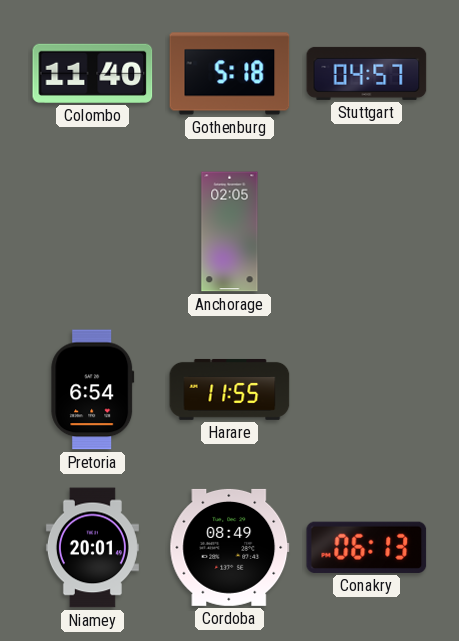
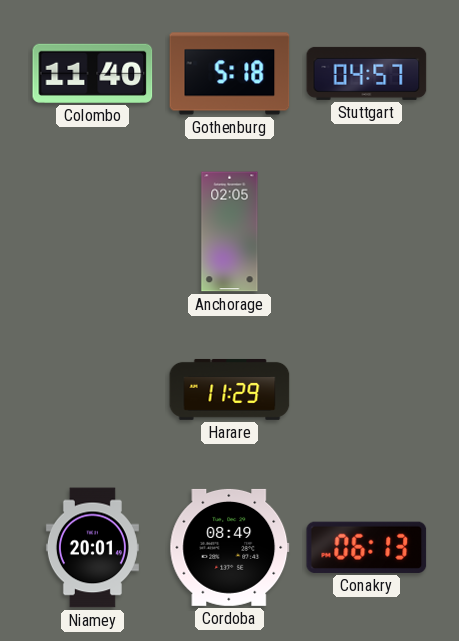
Pretoria: 6:54 -> none
Harare: 11:55 -> 11:29
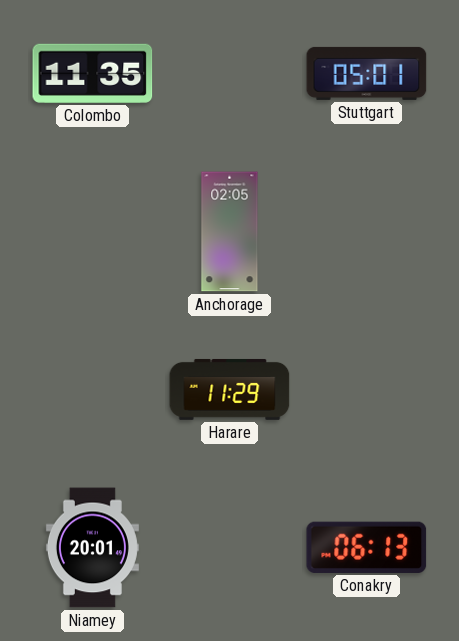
Colombo: 11:40 -> 11:35
Gothenburg: 5:18 -> none
Stuttgart: 04:57 -> 05:01
Cordoba: 08:49 -> none
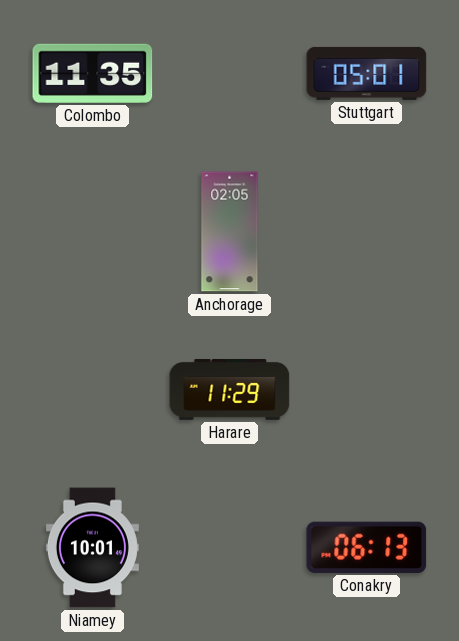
Niamey: 20:01 -> 10:01
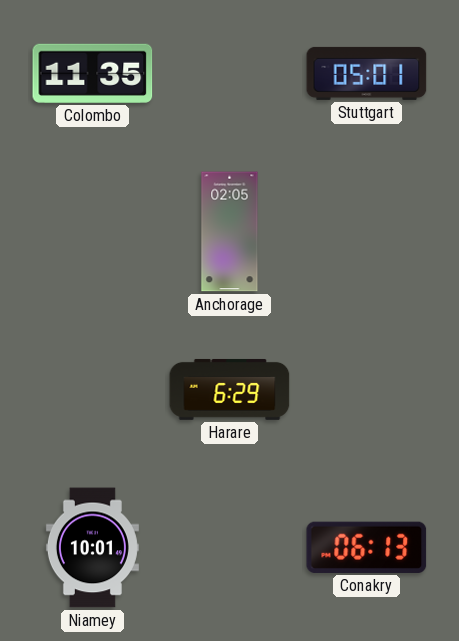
Harare: 11:29 -> 6:29
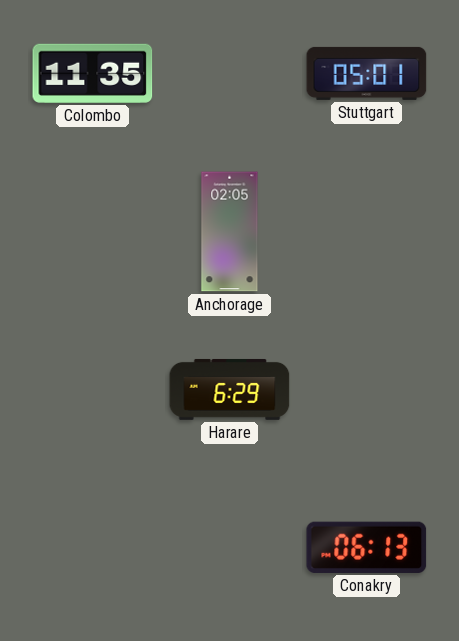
Niamey: 10:01 -> none
